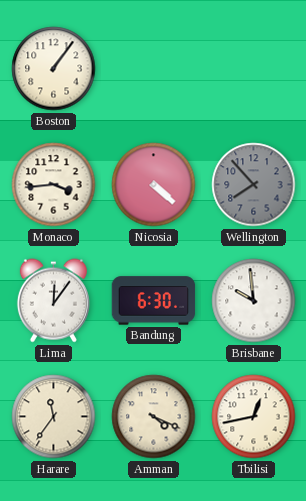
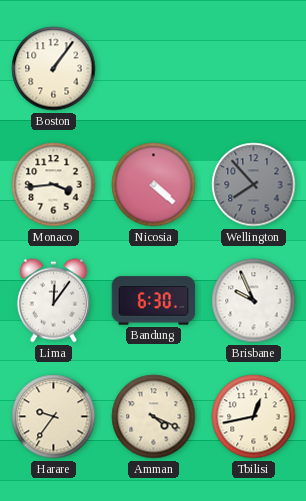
Brisbane: 9:59 -> 9:56
Harare: 11:36 -> 9:36
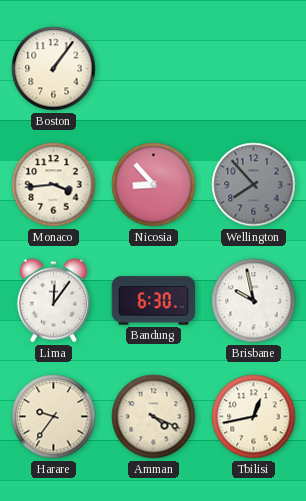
Nicosia: 4:22 -> 8:53
Brisbane: 9:56 -> 9:58
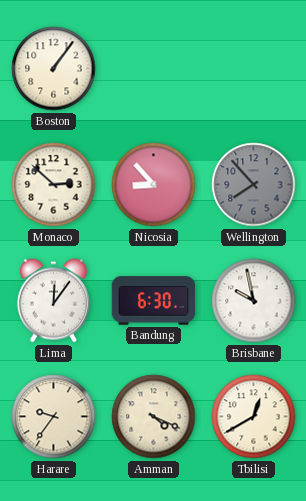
Monaco: 3:44 -> 2:52
Tbilisi: 12:43 -> 12:40
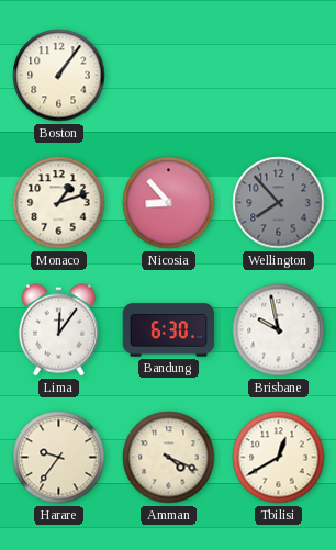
Monaco: 2:52 -> 1:12
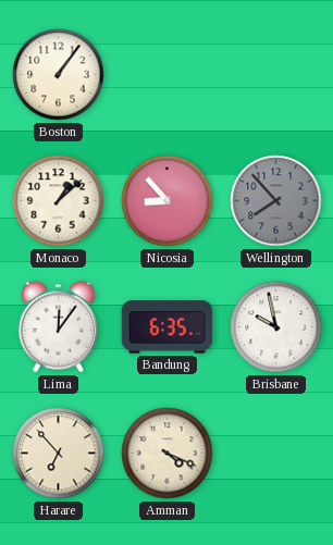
Monaco: 1:12 -> 1:08
Bandung: 6:30 -> 6:35
Harare: 9:36 -> 6:53
Tbilisi: 12:40 -> none
